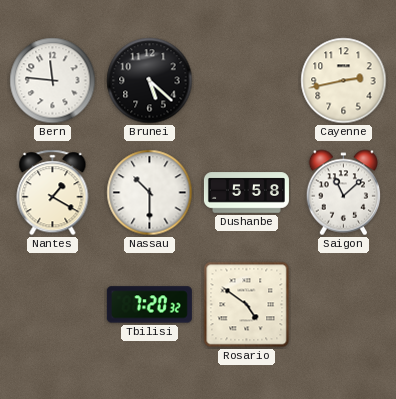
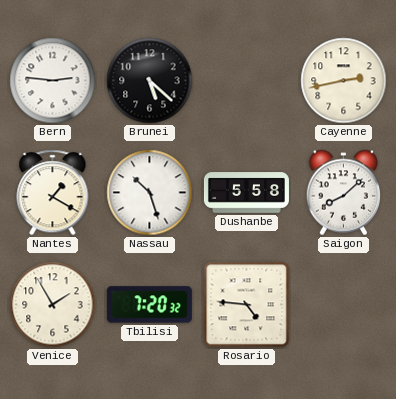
Bern: 11:46 -> 2:46
Nassau: 10:30 -> 10:27
Saigon: 11:08 -> 8:08
Venice: none -> 1:55
Rosario: 4:51 -> 4:46
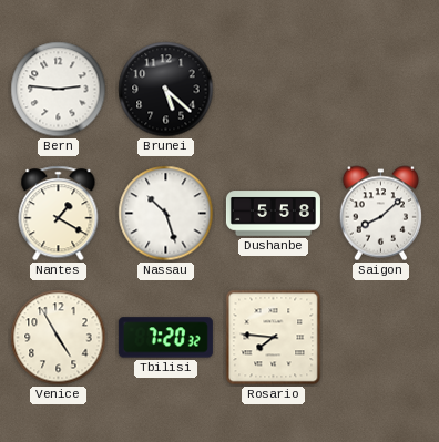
Cayenne: 2:43 -> none
Venice: 1:55 -> 4:55
Rosario: 4:46 -> 7:46
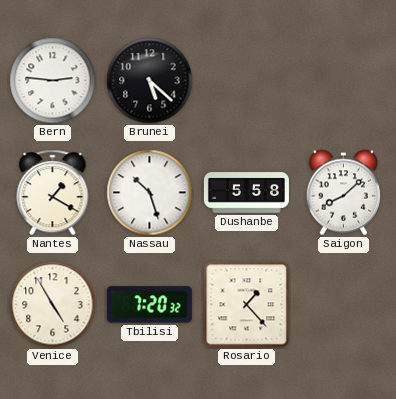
Rosario: 7:46 -> 1:23
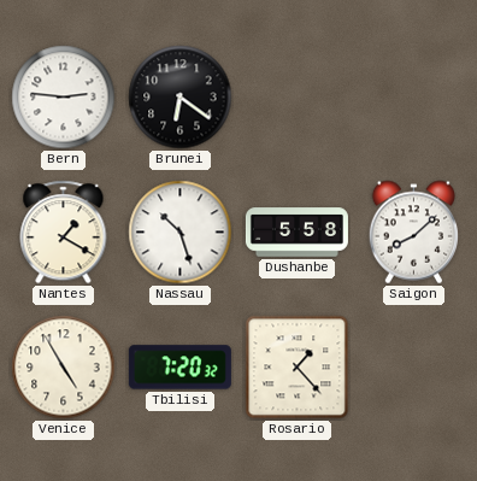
Brunei: 5:22 -> 6:21
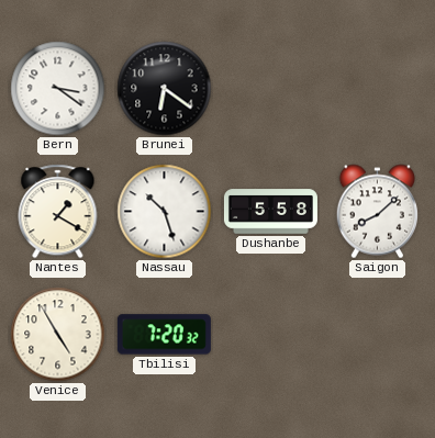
Bern: 2:46 -> 3:21
Rosario: 1:23 -> none
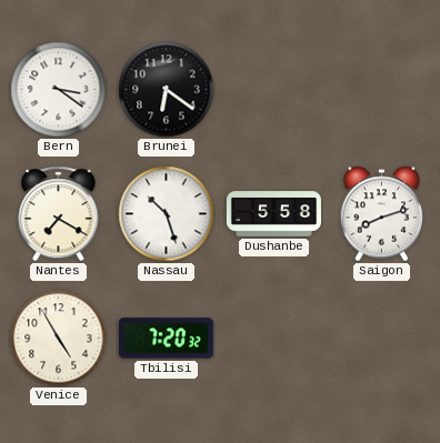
Nantes: 1:20 -> 7:20
Saigon: 8:08 -> 8:12
